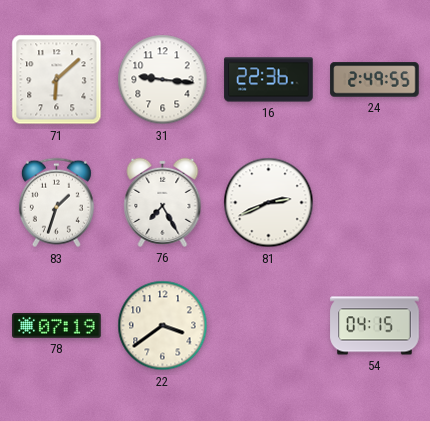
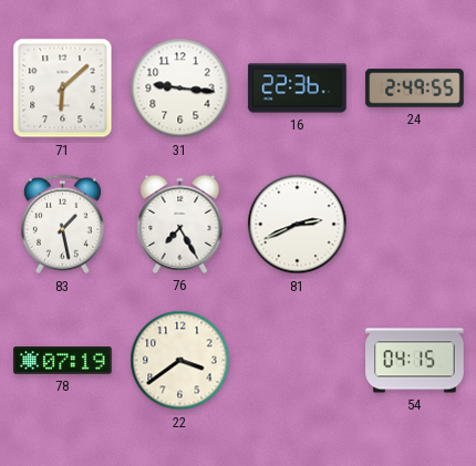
83: 1:33 -> 1:28
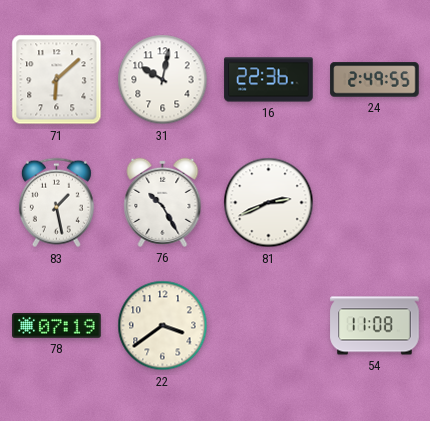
31: 9:16 -> 10:02
76: 7:25 -> 10:25
54: 04:15 -> 11:08
